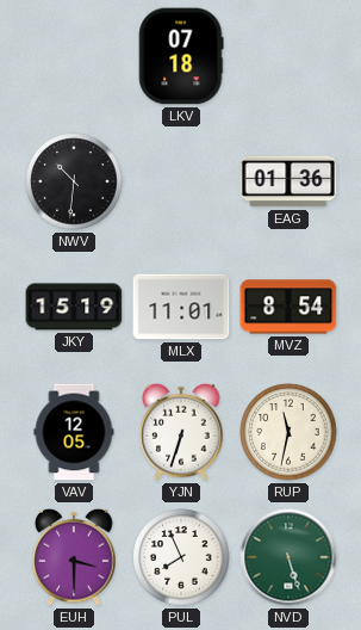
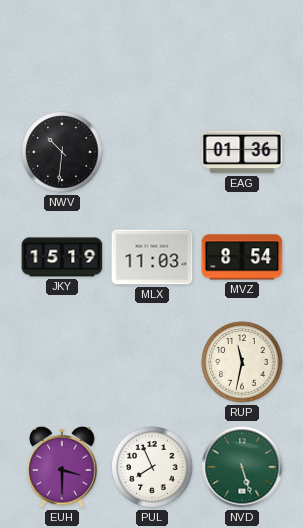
LKV: 07:18 -> none
MLX: 11:01 -> 11:03
VAV: 12:05 -> none
YJN: 6:33 -> none
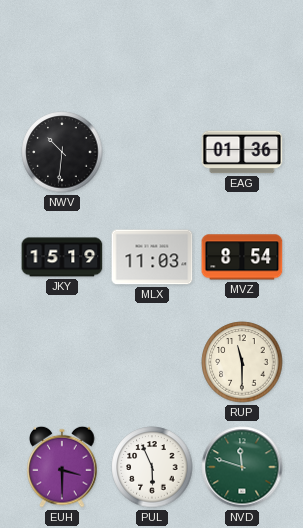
RUP: 11:32 -> 11:30
PUL: 7:56 -> 5:56
NVD: 5:27 -> 11:48
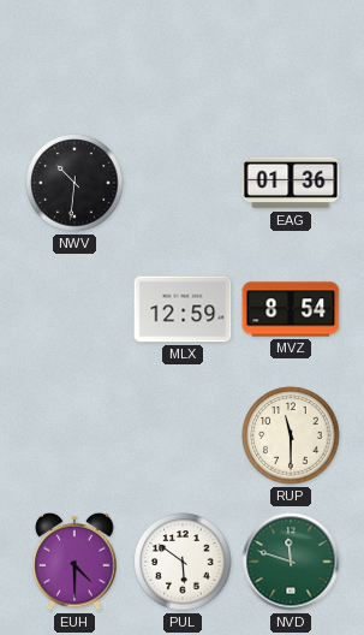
JKY: 15:19 -> none
MLX: 11:03 -> 12:59
EUH: 3:30 -> 4:30
PUL: 5:56 -> 5:51
